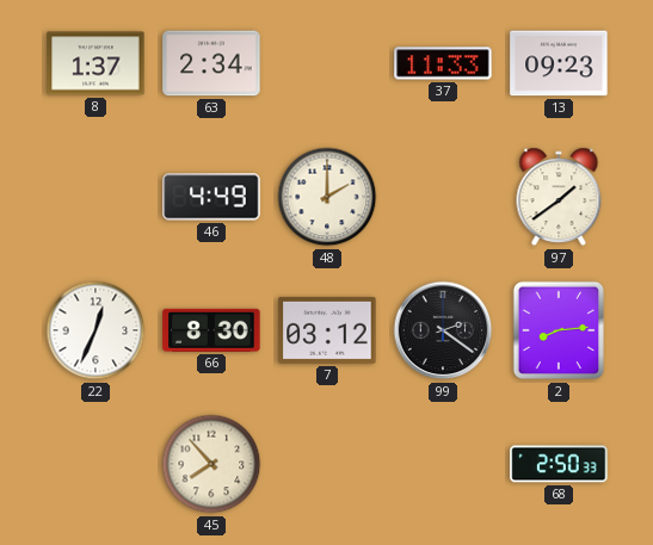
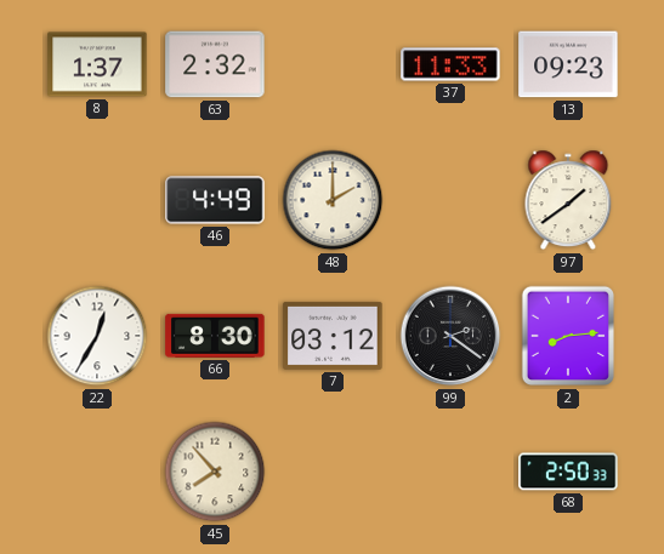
63: 2:34 -> 2:32
22: 12:34 -> 12:35
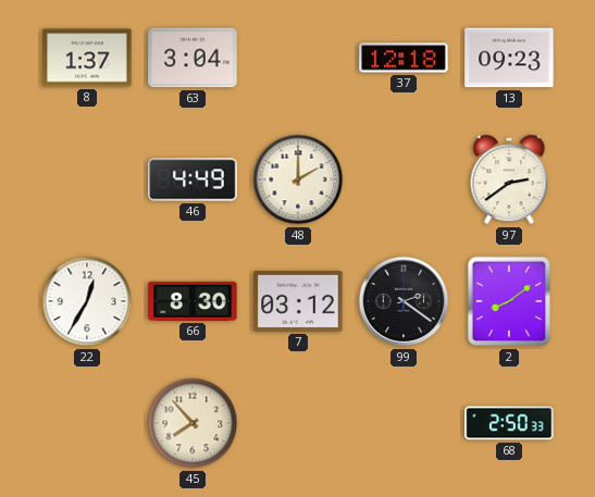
63: 2:32 -> 3:04
37: 11:33 -> 12:18
97: 1:39 -> 2:39
2: 8:14 -> 8:09
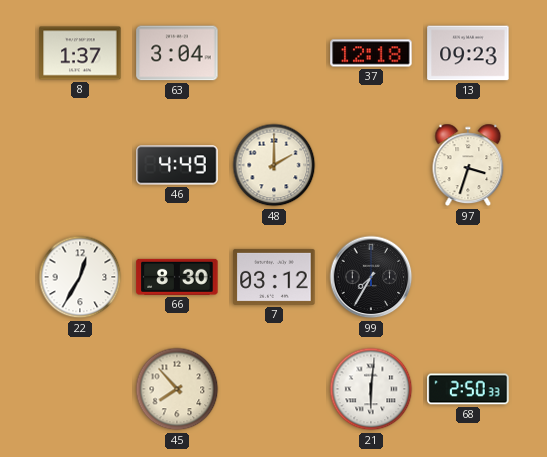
97: 2:39 -> 3:33
99: 2:21 -> 7:35
2: 8:09 -> none
21: none -> 6:01
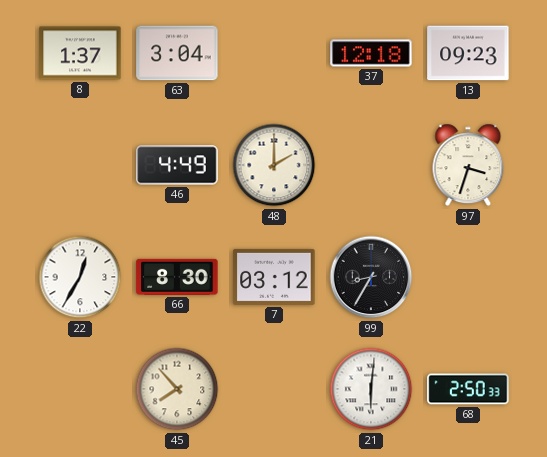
99: 7:35 -> 8:35
